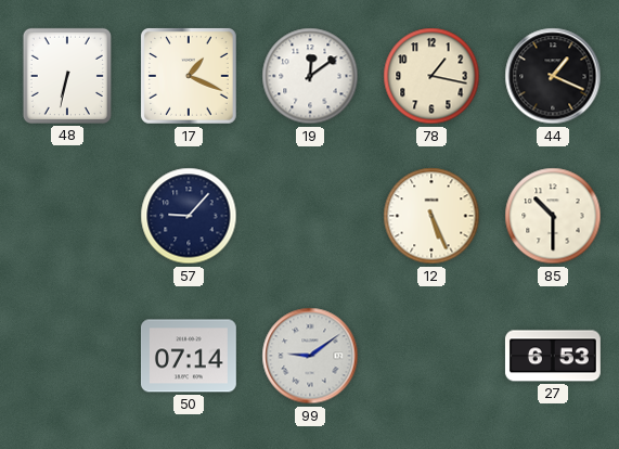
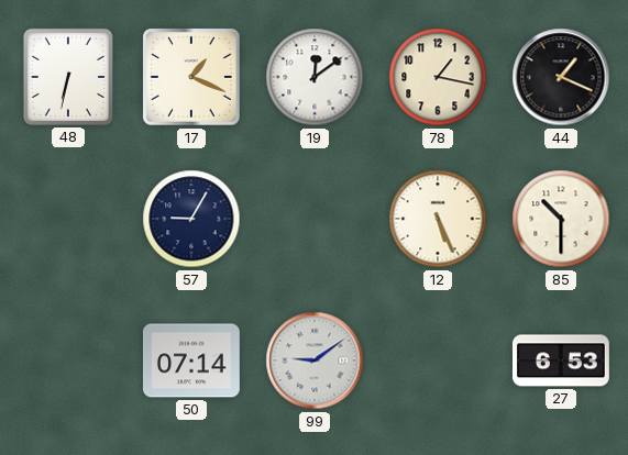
57: 9:07 -> 9:05
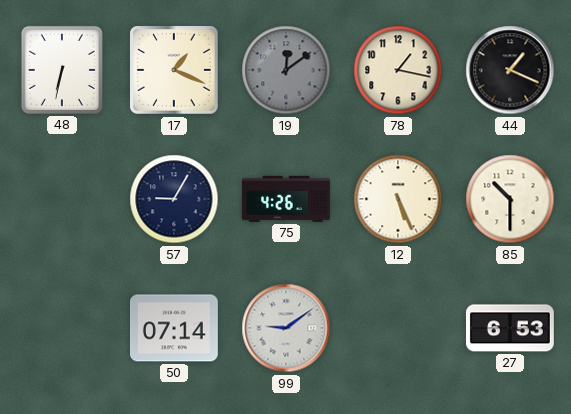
19 dial: white -> grey
75: none -> 4:26
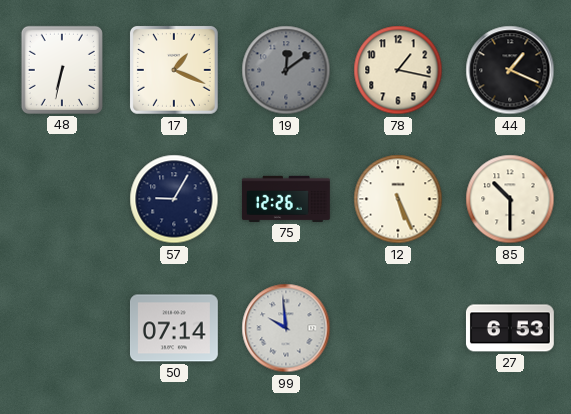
75: 4:26 -> 12:26
99: 9:09 -> 9:59
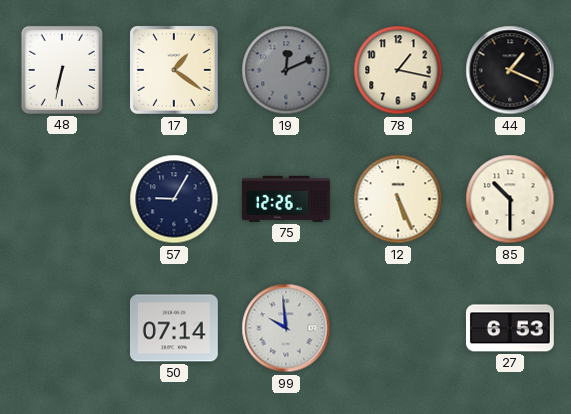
17: 1:19 -> 1:21
19: 12:09 -> 12:11
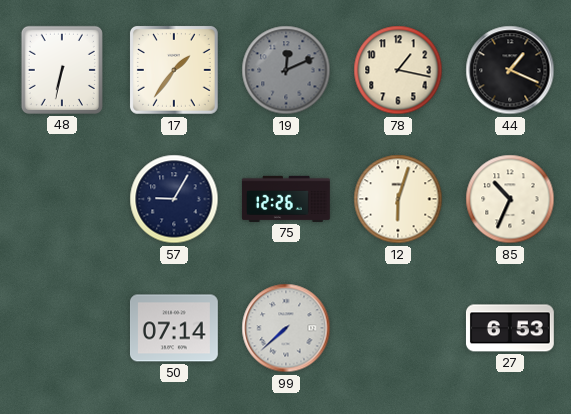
17: 1:21 -> 1:36
12: 5:26 -> 6:03
85: 10:30 -> 10:34
99: 9:59 -> 7:38
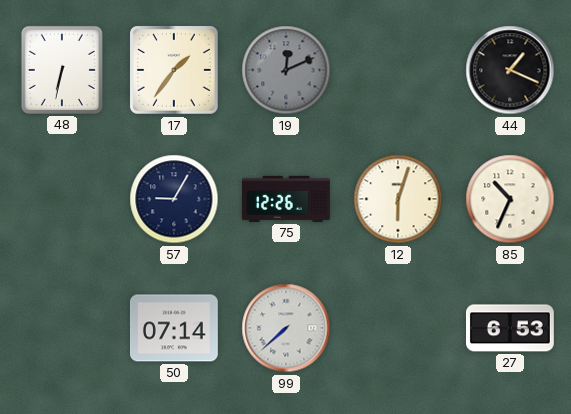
78: 1:17 -> none
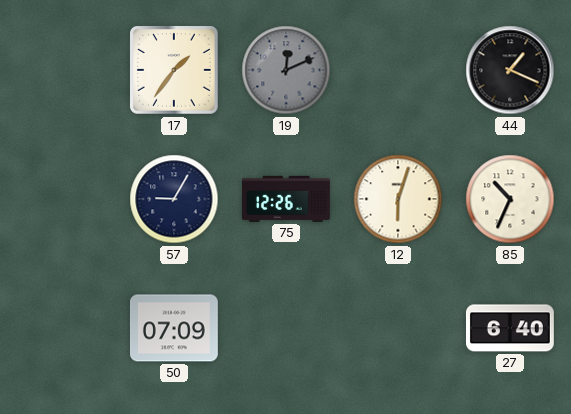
48: 6:32 -> none
50: 07:14 -> 07:09
99: 7:38 -> none
27: 6:53 -> 6:40
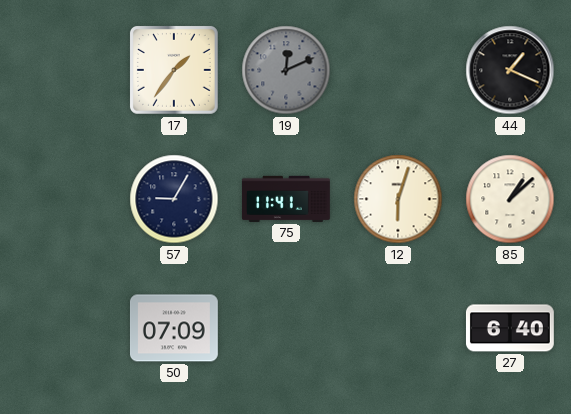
75: 12:26 -> 11:41
85: 10:34 -> 1:08
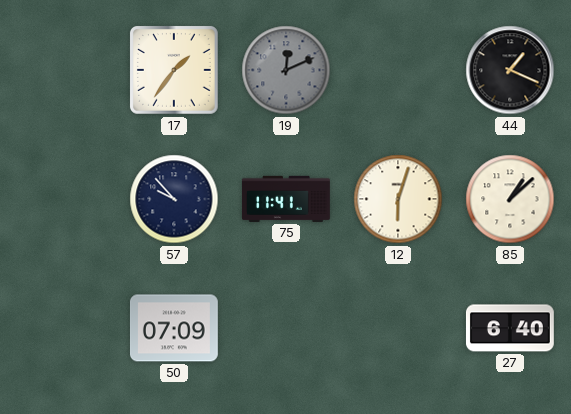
57: 9:05 -> 9:53
